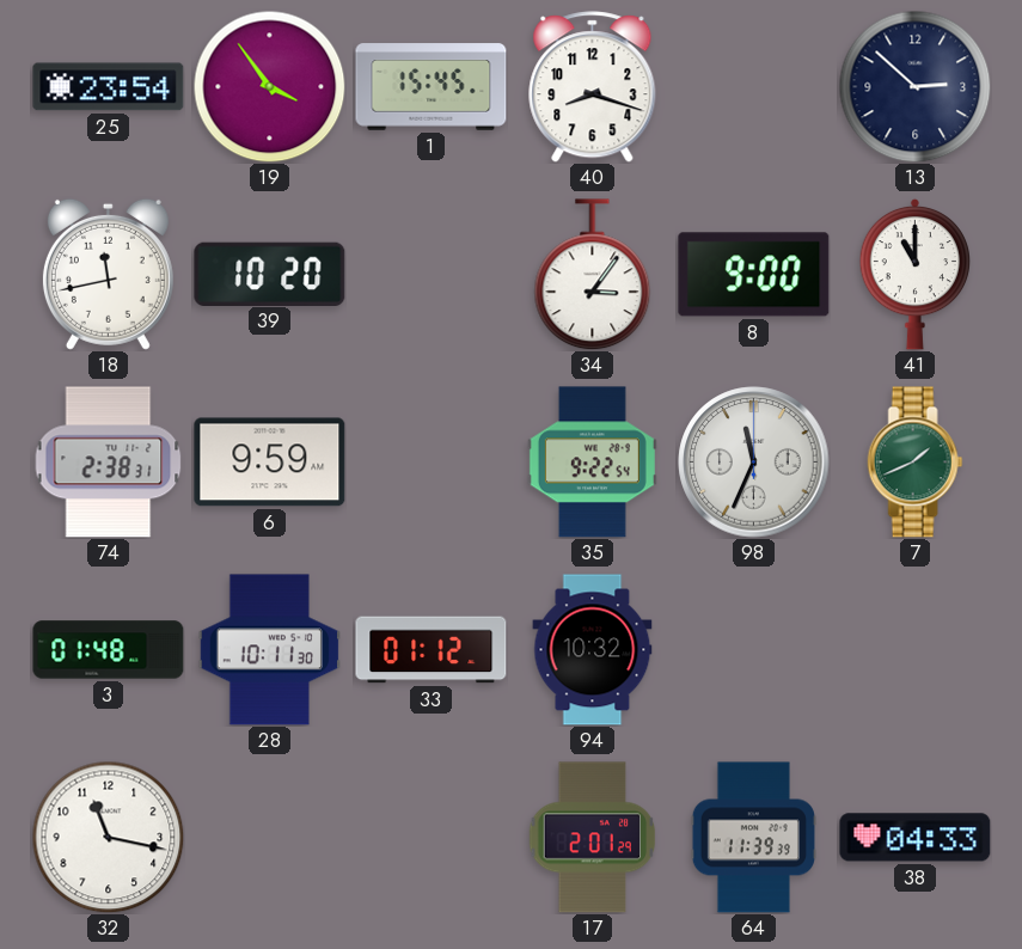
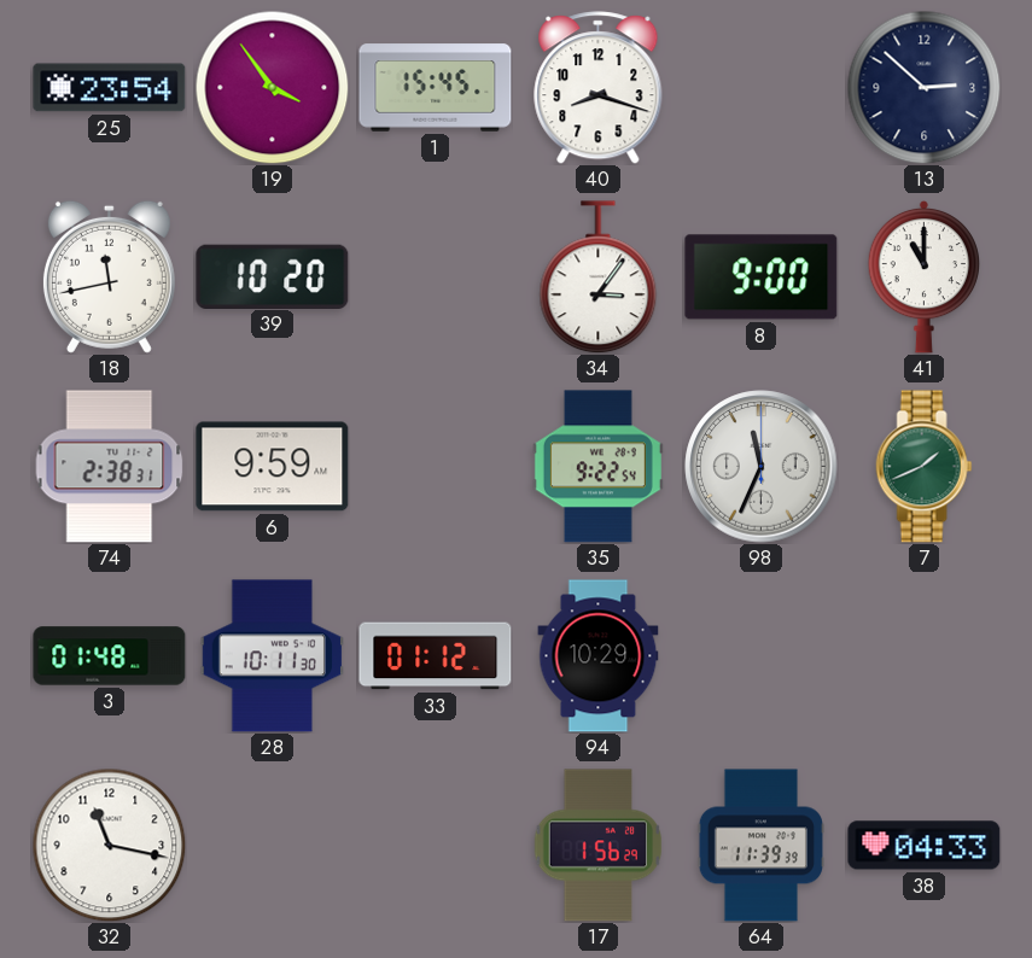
94: 10:32 -> 10:29
17: 2:01 -> 1:56
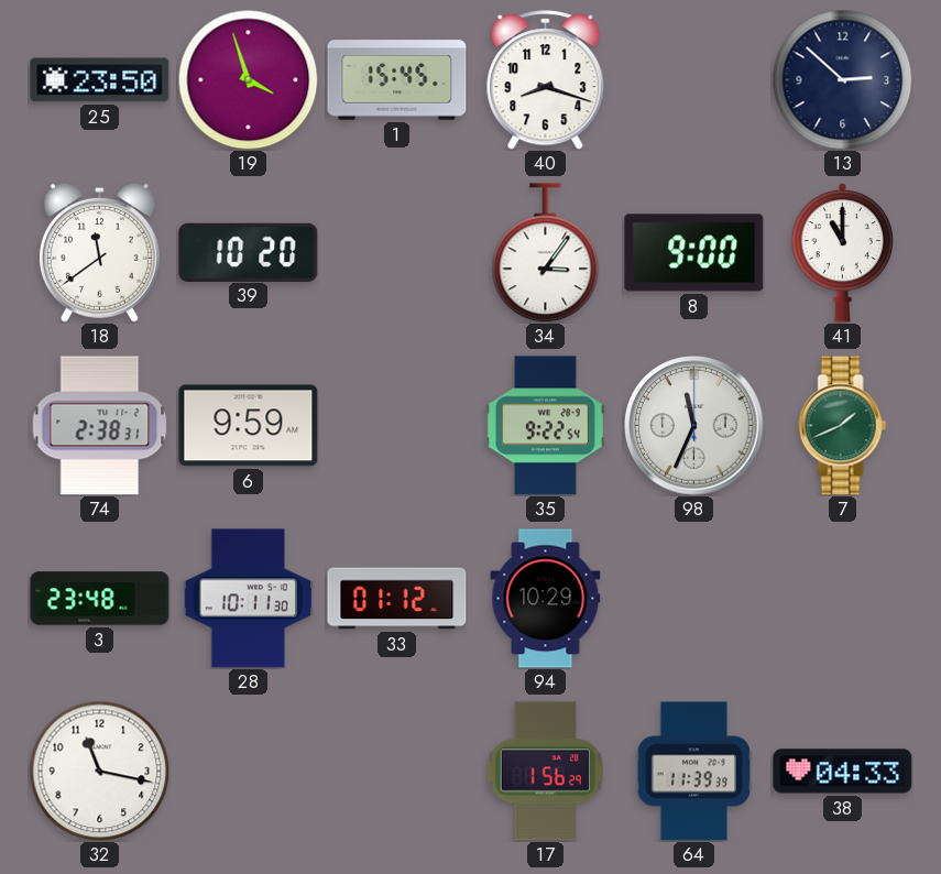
25: 23:54 -> 23:50
19: 3:54 -> 3:57
18: 11:43 -> 11:39
3: 01:48 -> 23:48
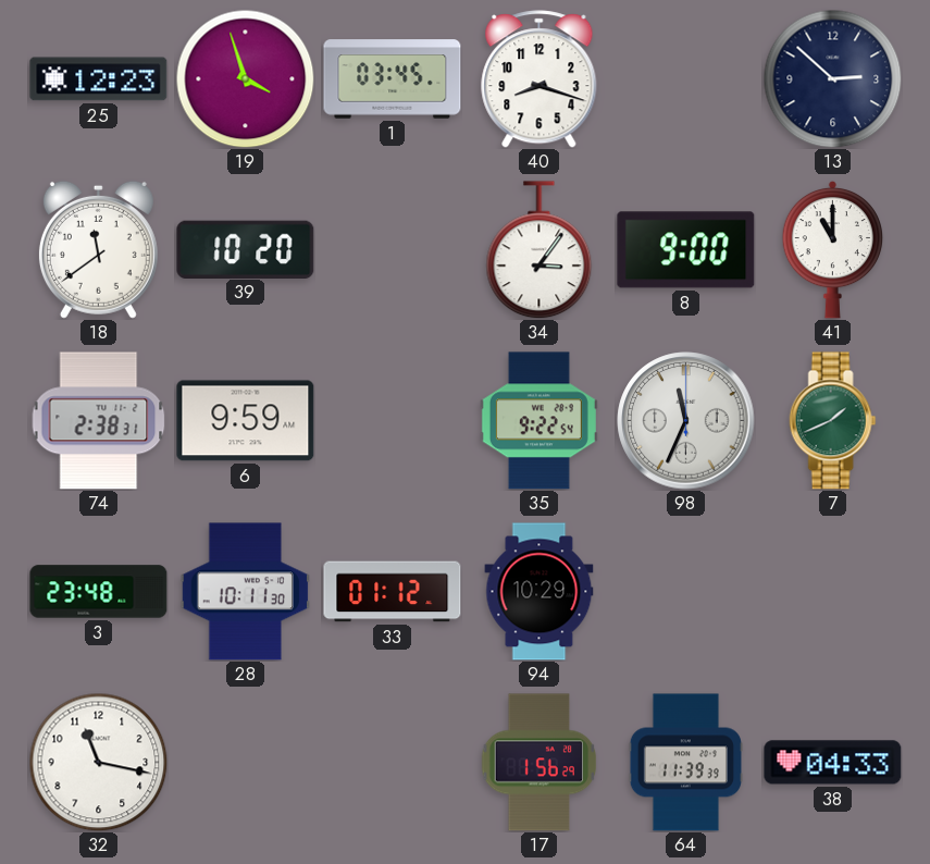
25: 23:50 -> 12:23
1: 15:45 -> 03:45
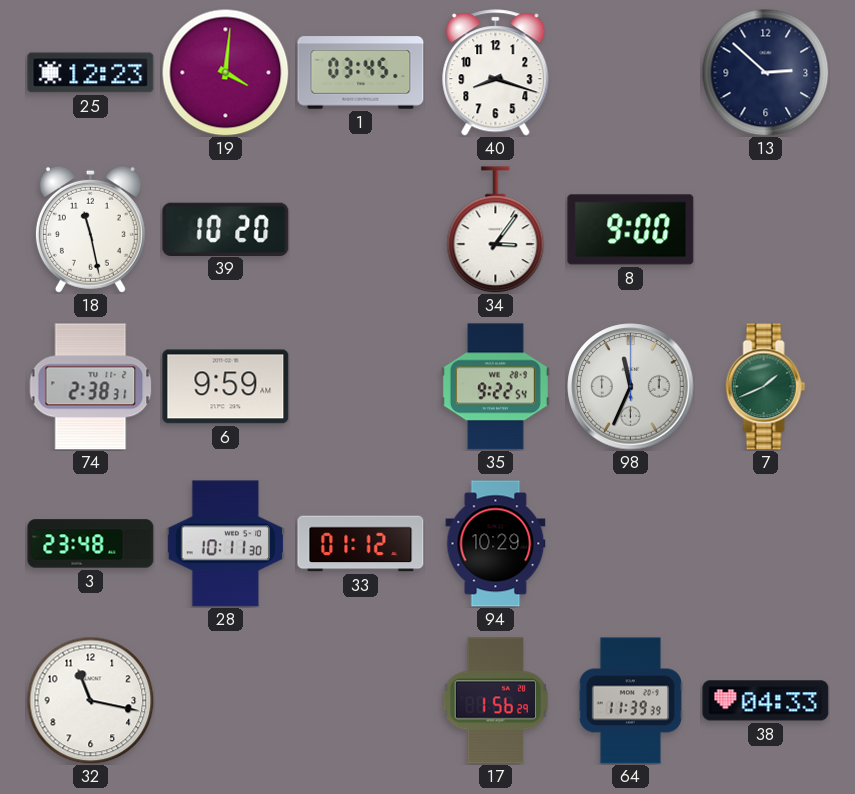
19: 3:57 -> 4:01
18: 11:39 -> 11:28
41: 11:00 -> none
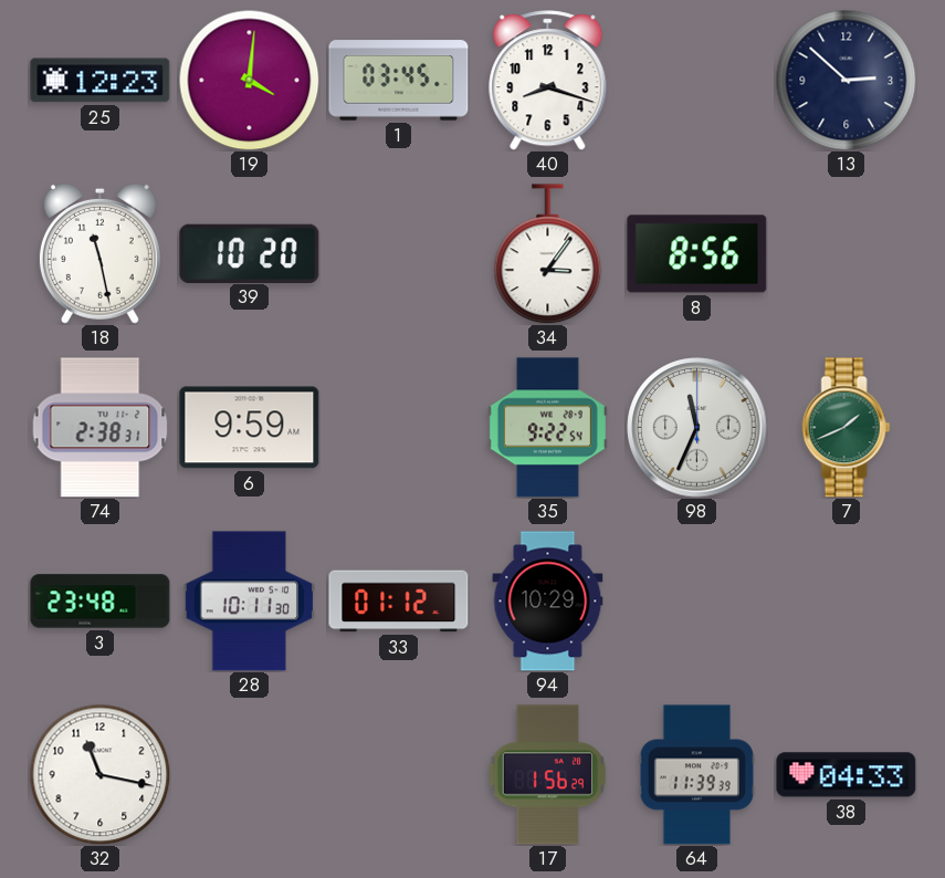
8: 9:00 -> 8:56
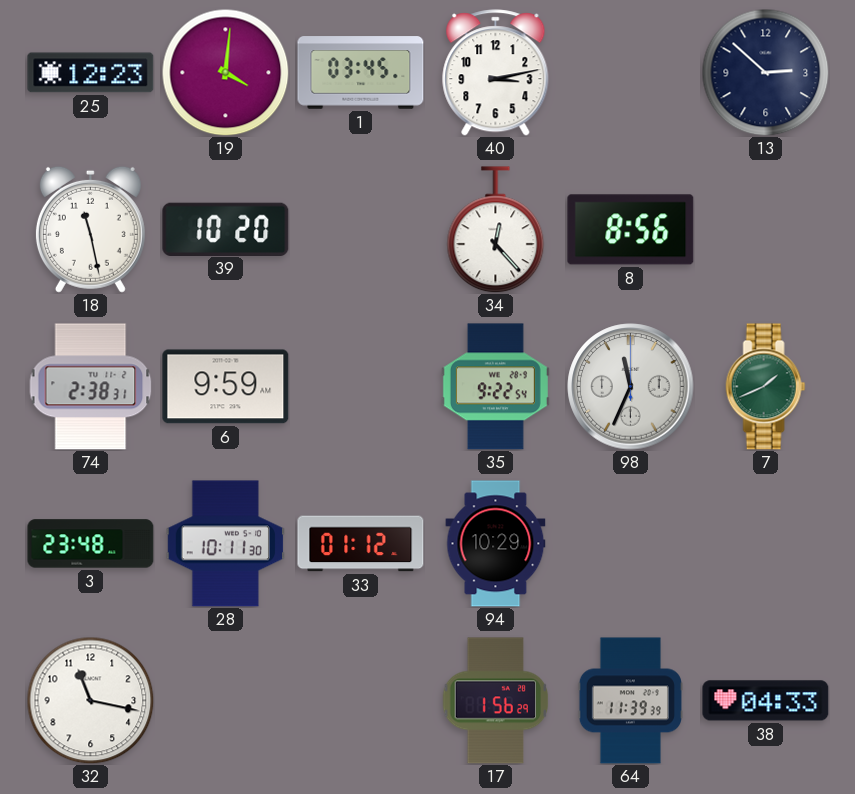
40: 8:18 -> 3:13
34: 3:06 -> 12:23
